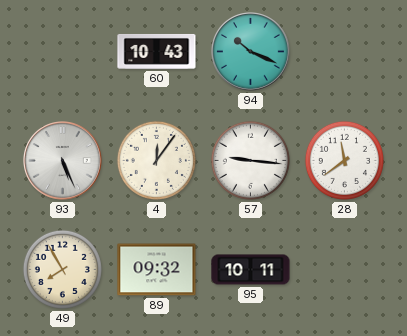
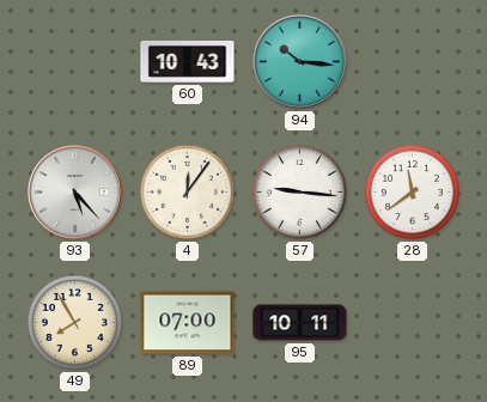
94: 10:19 -> 10:16
93: 5:26 -> 5:23
89: 09:32 -> 07:00
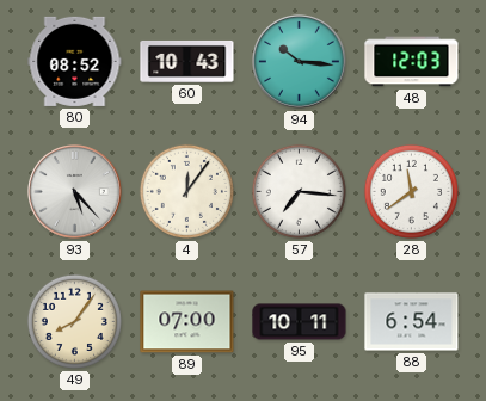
80: none -> 08:52
48: none -> 12:03
57: 9:16 -> 7:16
49: 7:55 -> 8:06
88: none -> 6:54
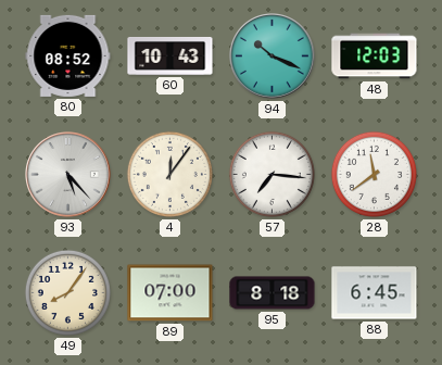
94: 10:16 -> 10:19
95: 10:11 -> 8:18
88: 6:54 -> 6:45
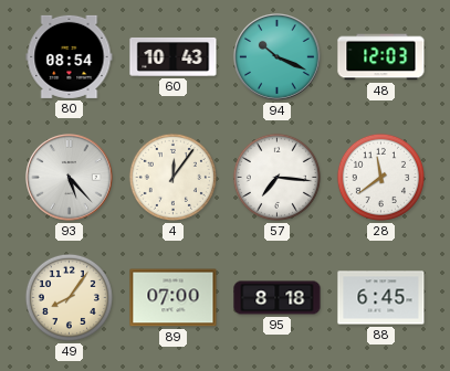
80: 08:52 -> 08:54
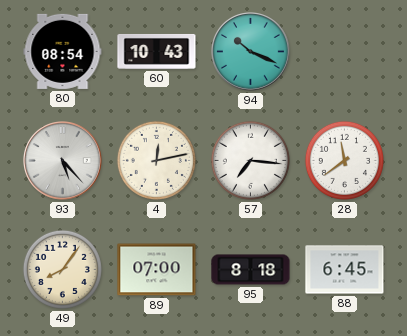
48: 12:03 -> none
4: 12:06 -> 12:13
